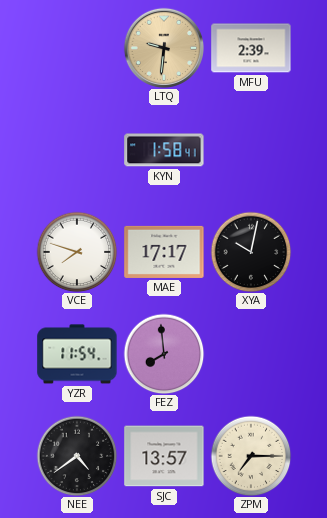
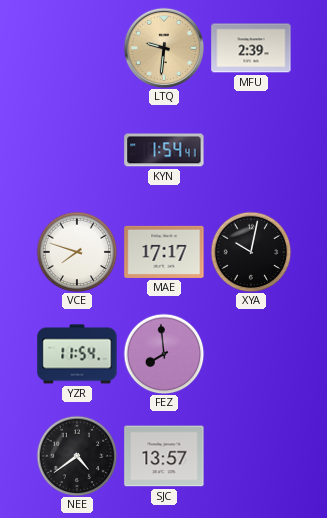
KYN: 1:58 -> 1:54
ZPM: 7:15 -> none
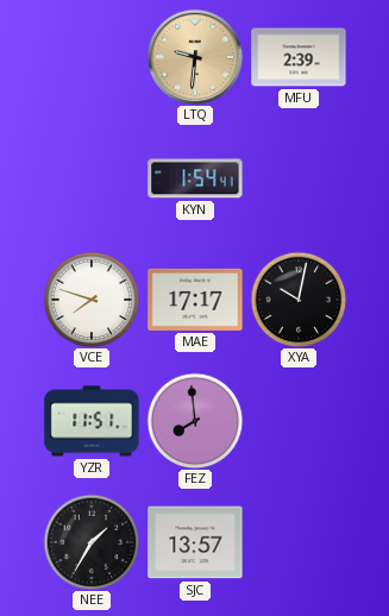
YZR: 11:54 -> 11:51
NEE: 4:39 -> 1:35
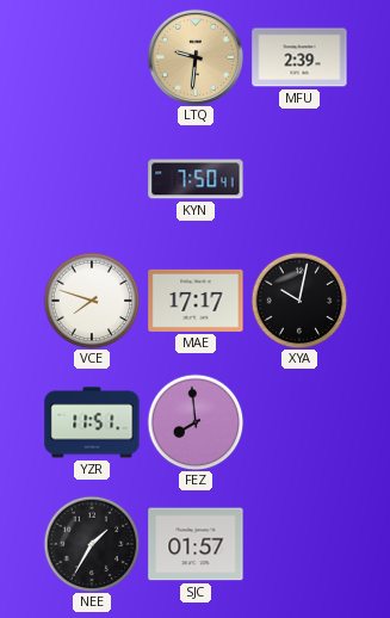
KYN: 1:54 -> 7:50
SJC: 13:57 -> 01:57
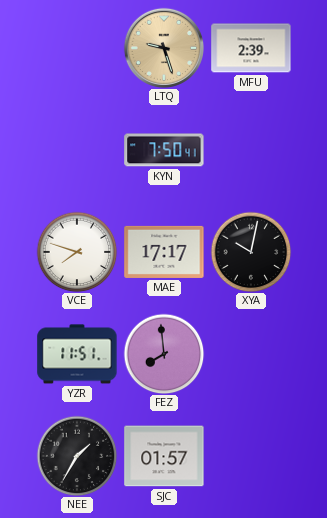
LTQ: 9:31 -> 9:27
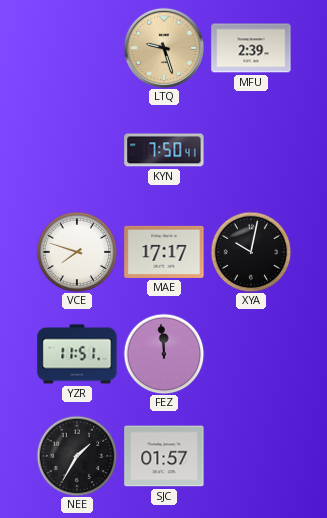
FEZ: 7:59 -> 11:59
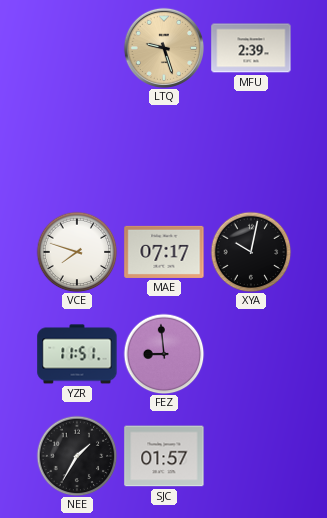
KYN: 7:50 -> none
MAE: 17:17 -> 07:17
FEZ: 11:59 -> 8:59
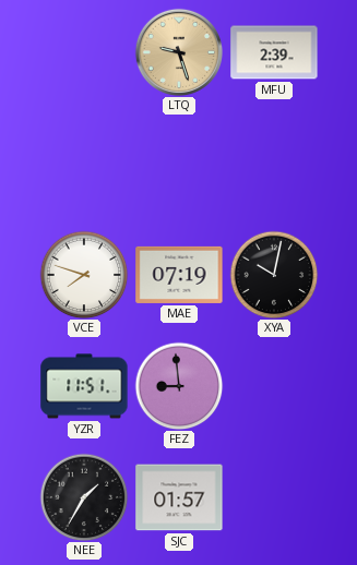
MAE: 07:17 -> 07:19
